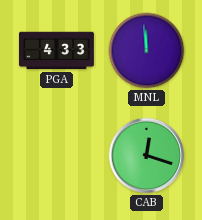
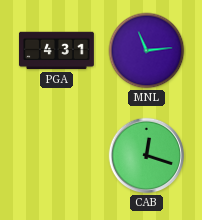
PGA: 4:33 -> 4:31
MNL: 11:59 -> 11:14
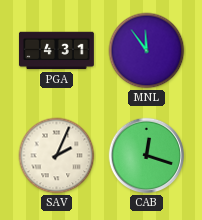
MNL: 11:14 -> 11:54
SAV: none -> 2:04
